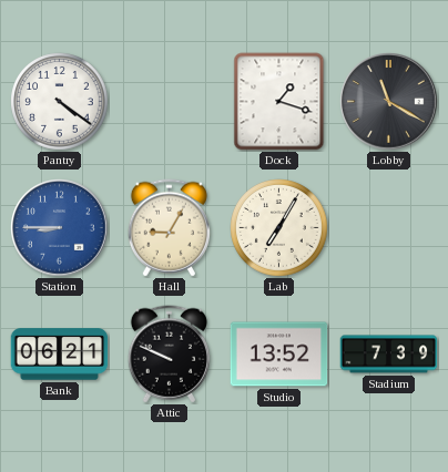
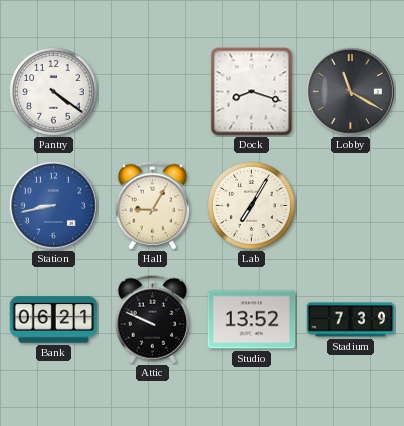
Dock: 1:18 -> 8:18
Station: 8:45 -> 8:43
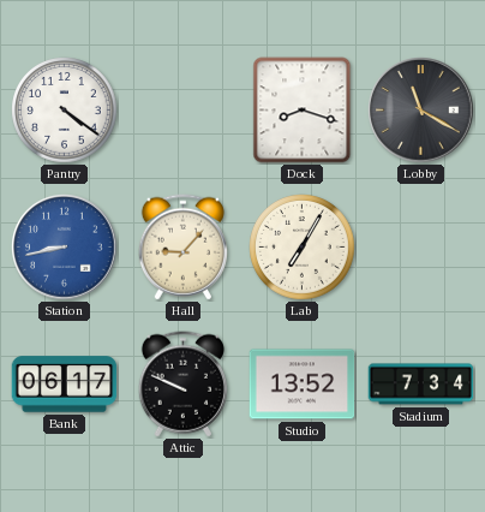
Hall: 9:05 -> 9:07
Bank: 06:21 -> 06:17
Stadium: 7:39 -> 7:34
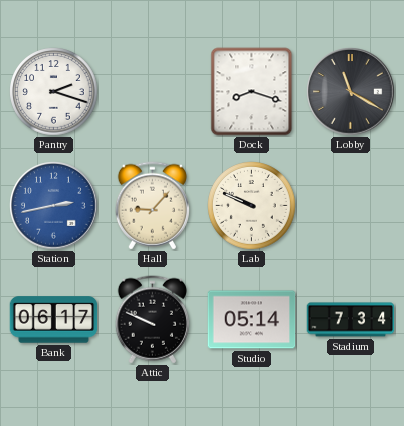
Pantry: 4:21 -> 2:18
Station: 8:43 -> 2:43
Lab: 7:05 -> 9:49
Studio: 13:52 -> 05:14
